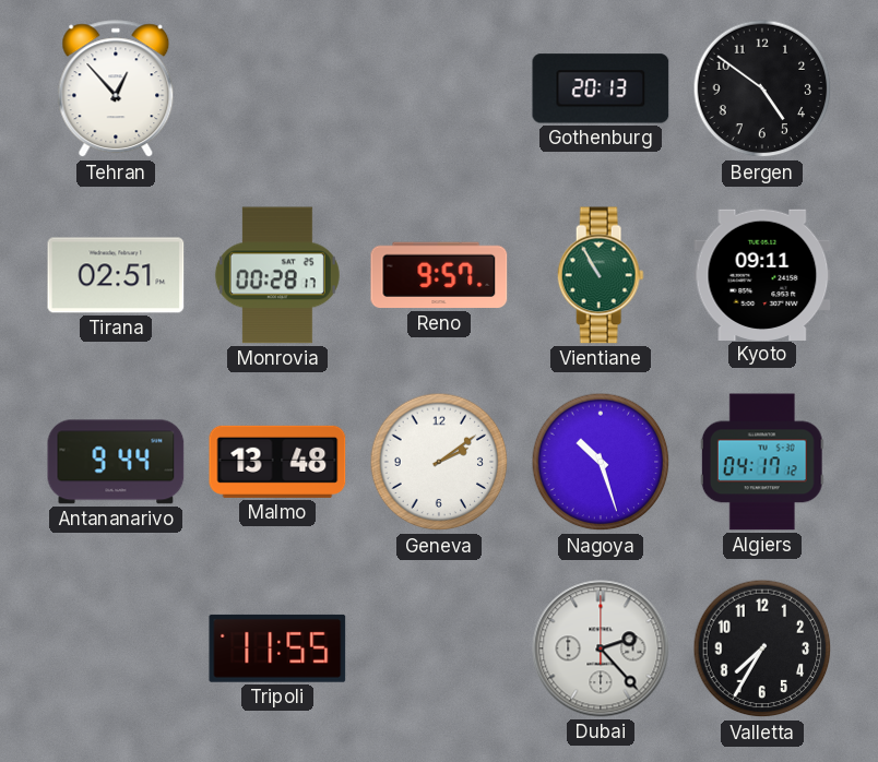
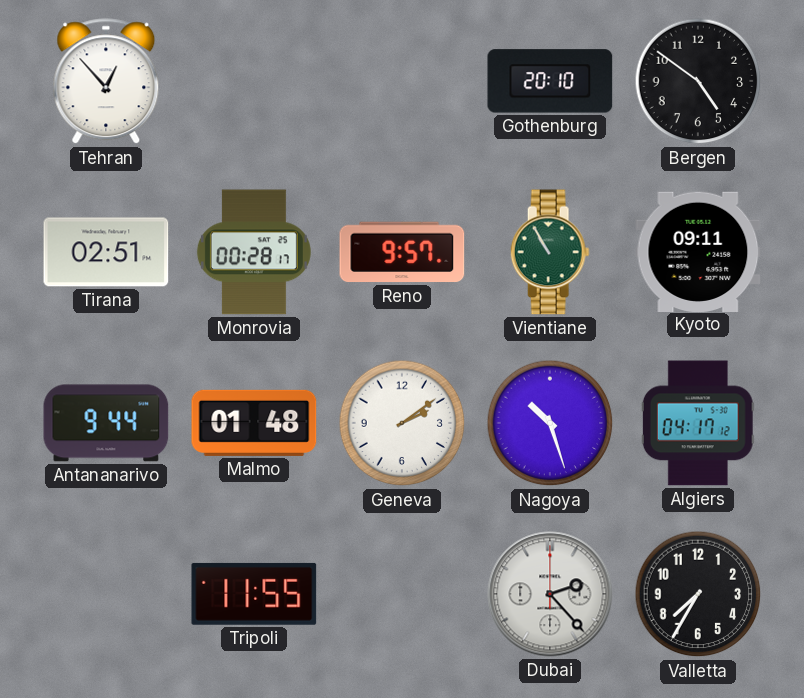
Gothenburg: 20:13 -> 20:10
Malmo: 13:48 -> 01:48
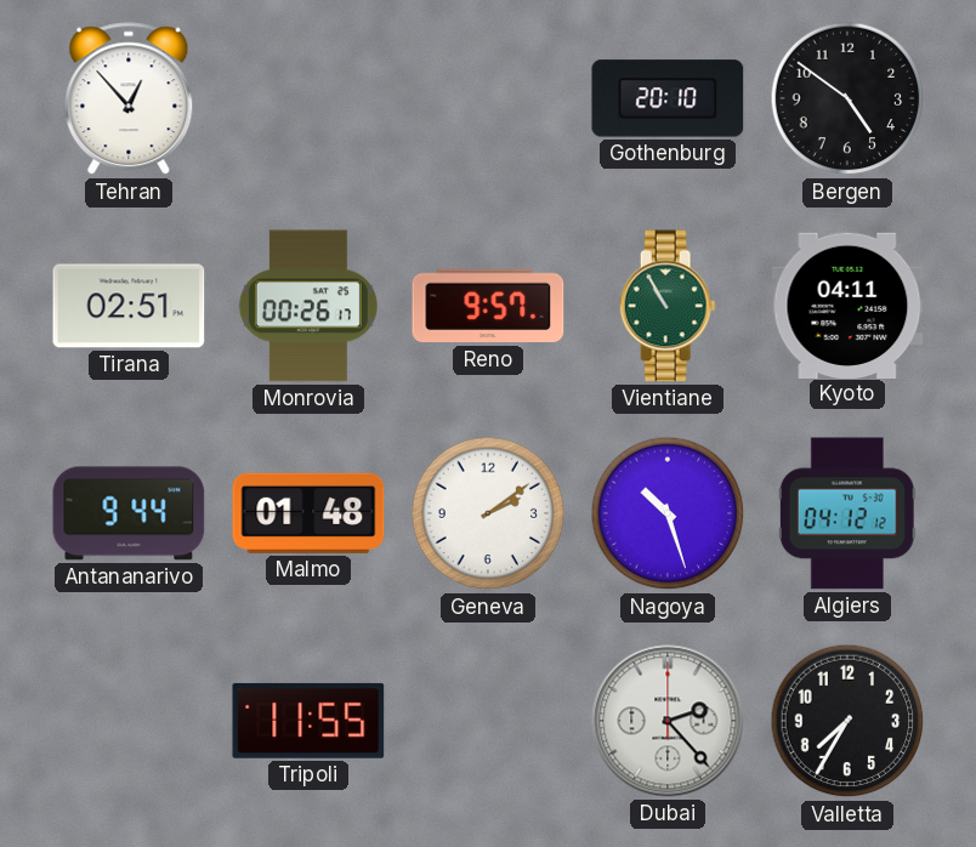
Monrovia: 00:28 -> 00:26
Kyoto: 09:11 -> 04:11
Algiers: 04:17 -> 04:12
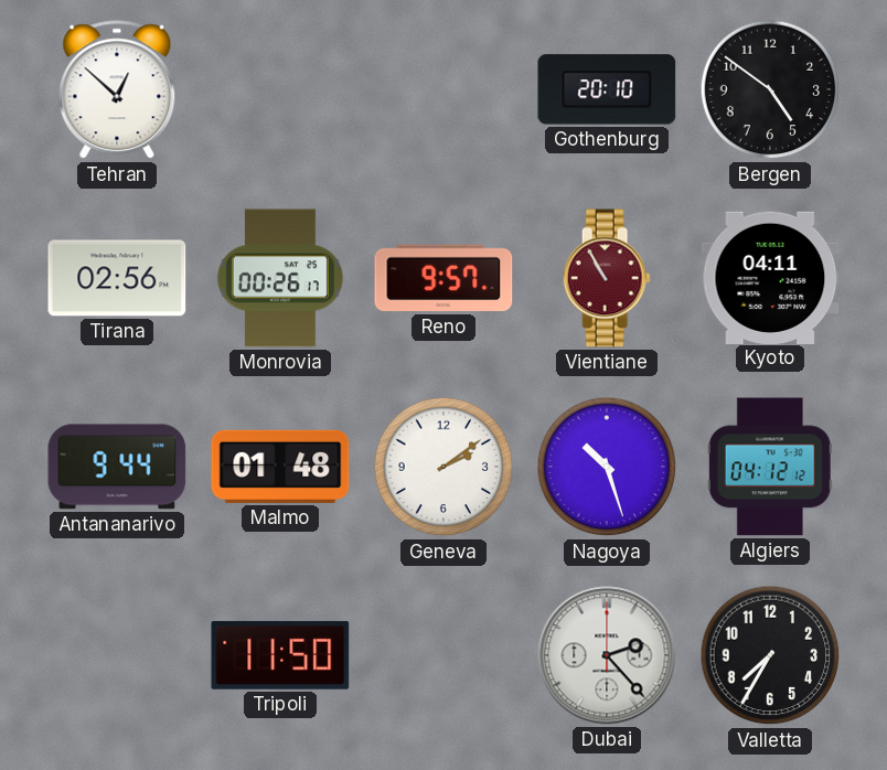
Tehran: 12:53 -> 12:52
Tirana: 02:51 -> 02:56
Vientiane dial: green -> burgundy
Tripoli: 11:55 -> 11:50
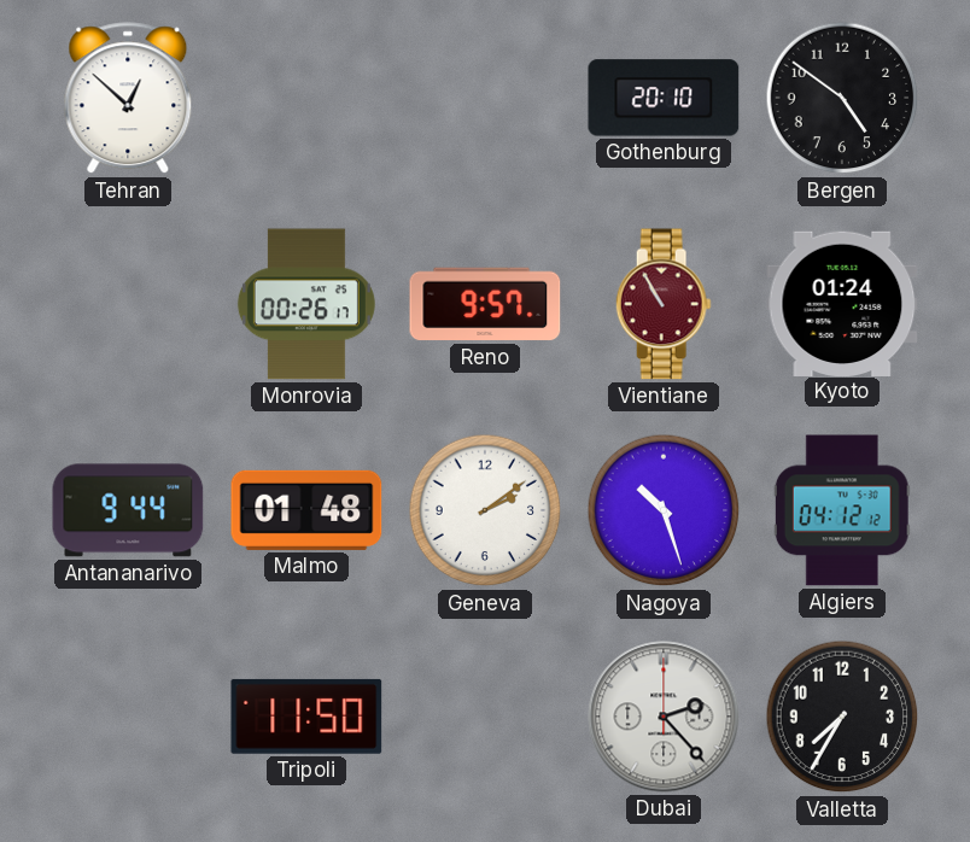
Tirana: 02:56 -> none
Kyoto: 04:11 -> 01:24
